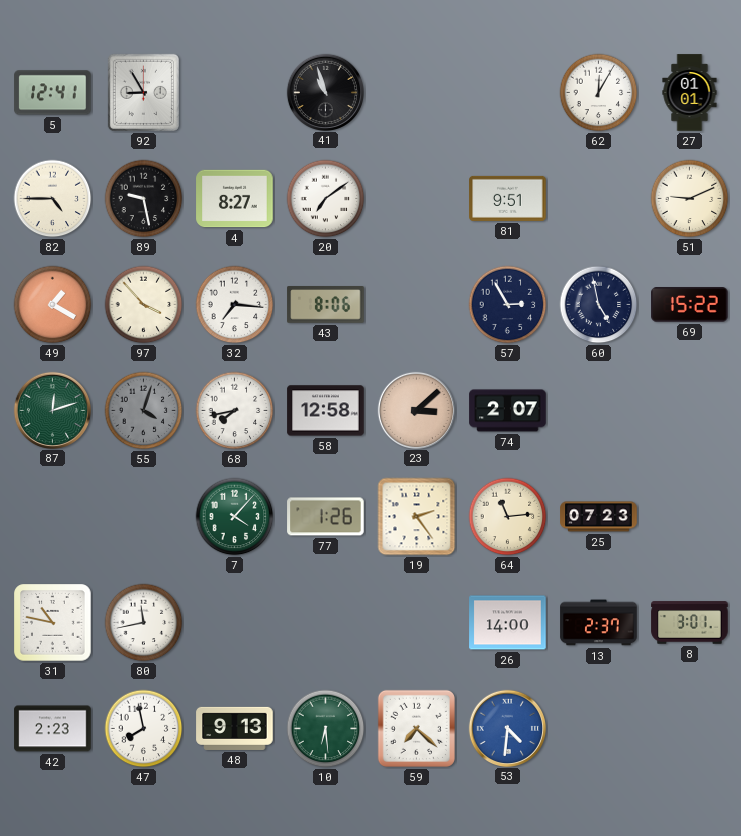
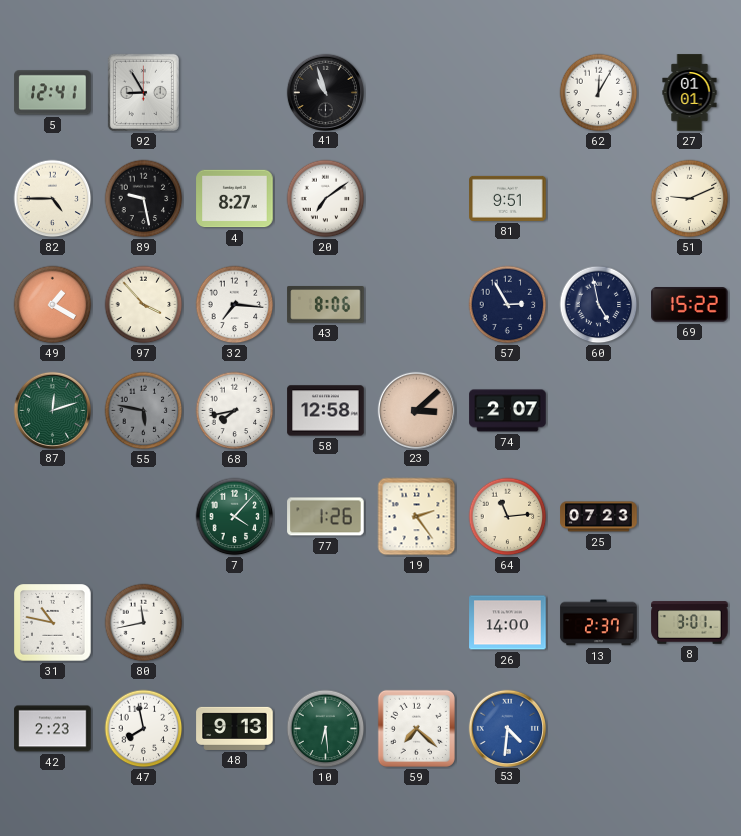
55: 4:03 -> 5:47
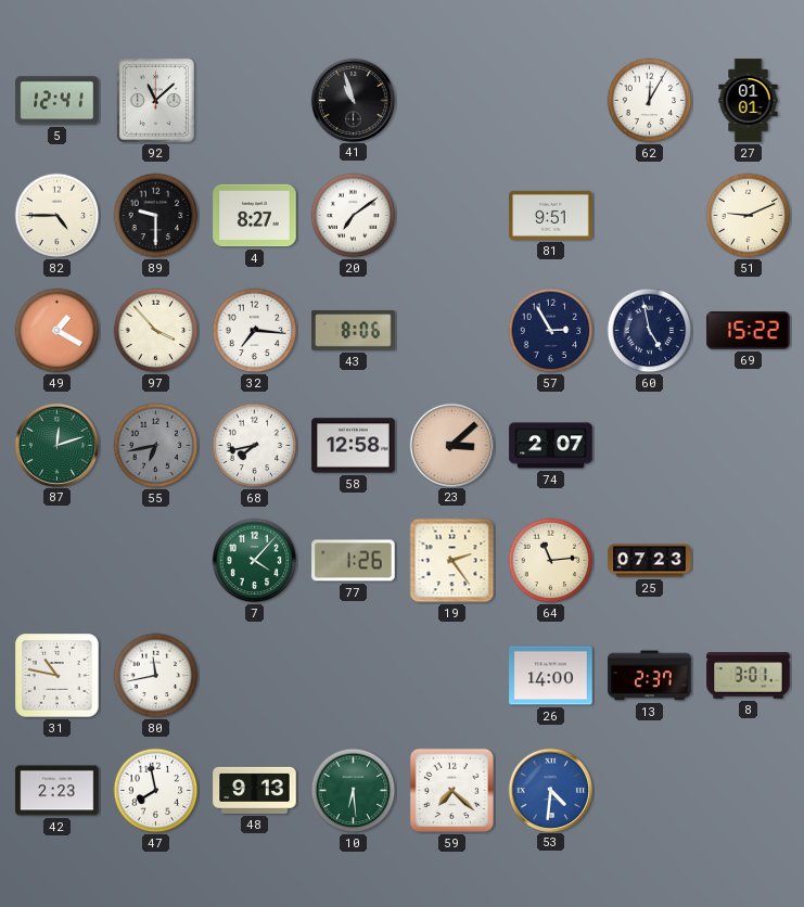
92: 8:55 -> 11:08
89: 9:28 -> 9:30
55: 5:47 -> 6:43
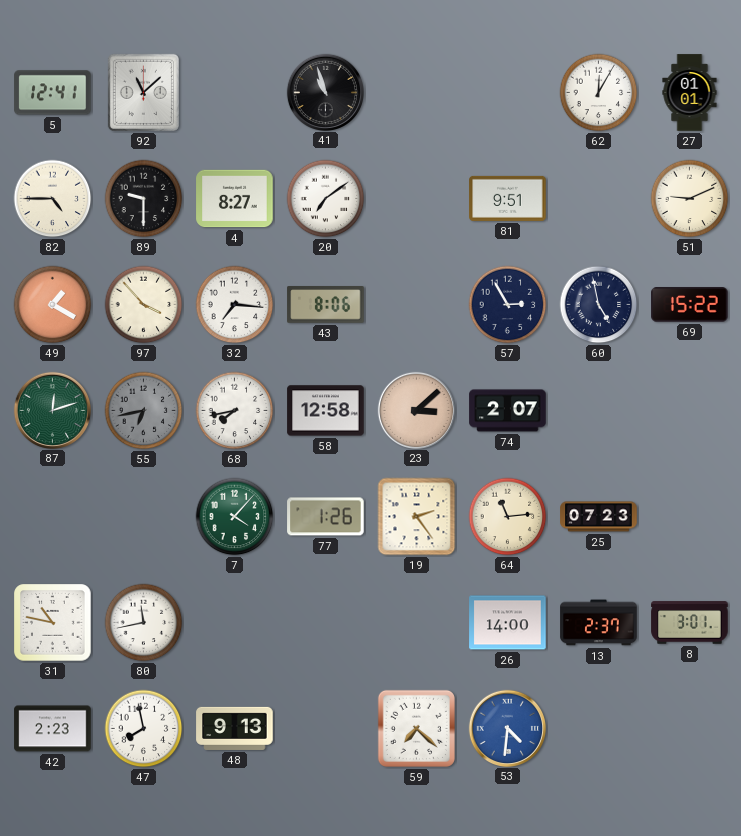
10: 6:29 -> none
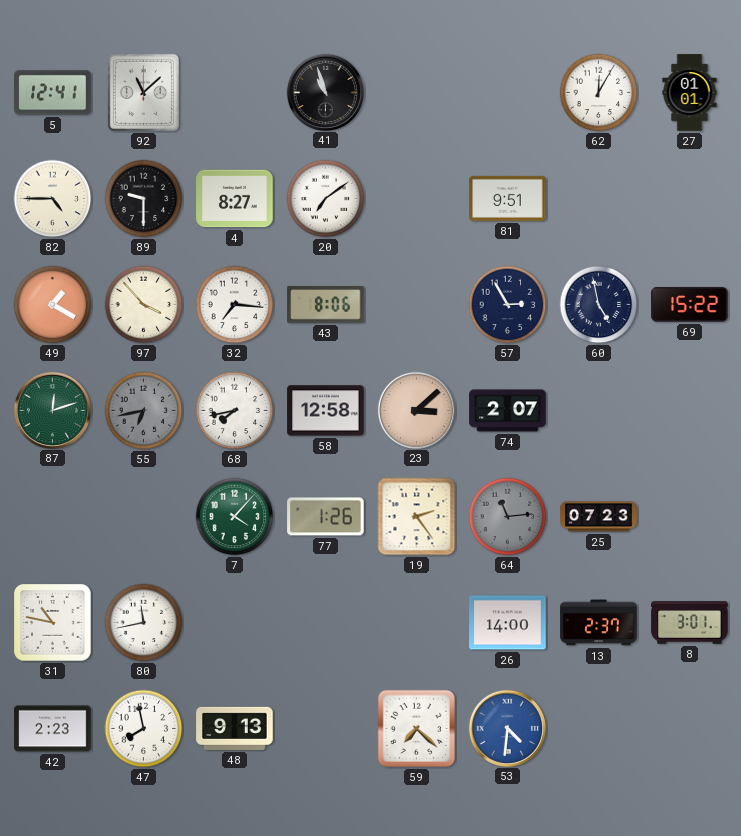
51: 9:11 -> none
64 dial: cream -> grey
